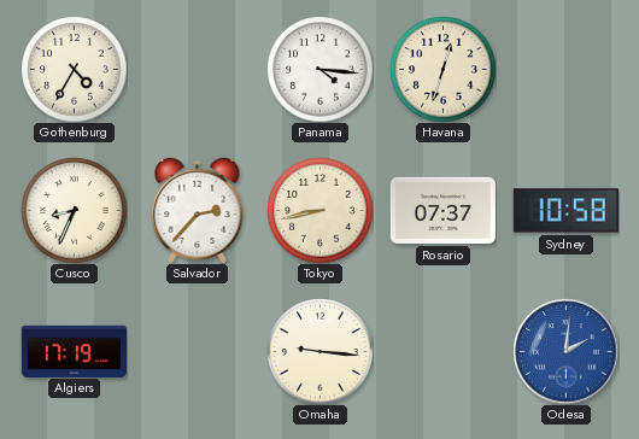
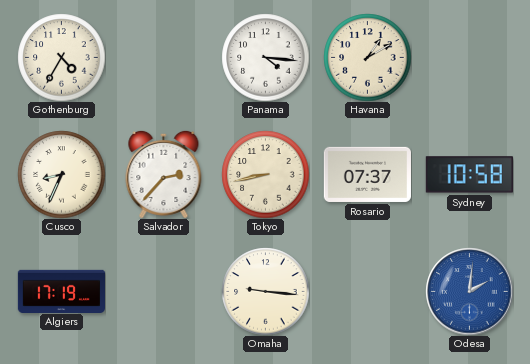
Havana: 12:33 -> 1:10
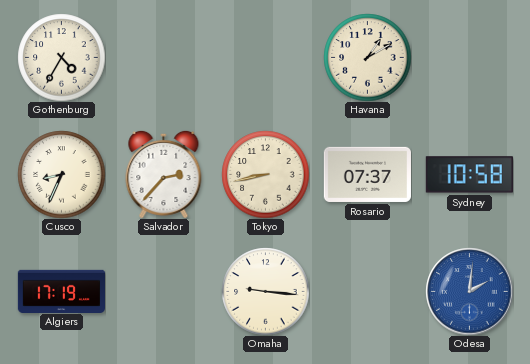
Panama: 4:16 -> none
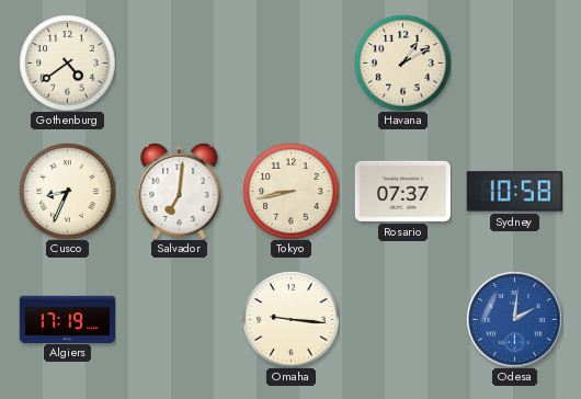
Gothenburg: 4:35 -> 4:39
Salvador: 2:37 -> 7:01
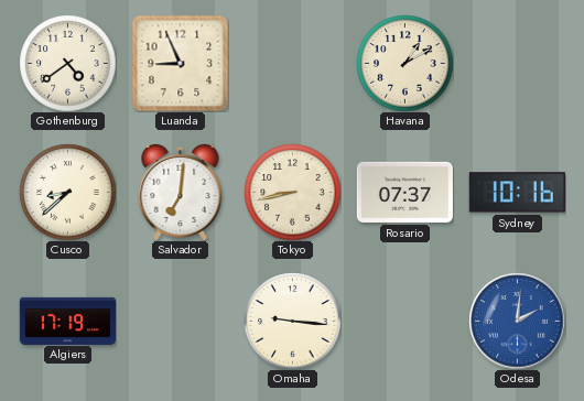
Luanda: none -> 8:56
Cusco: 8:34 -> 8:38
Sydney: 10:58 -> 10:16
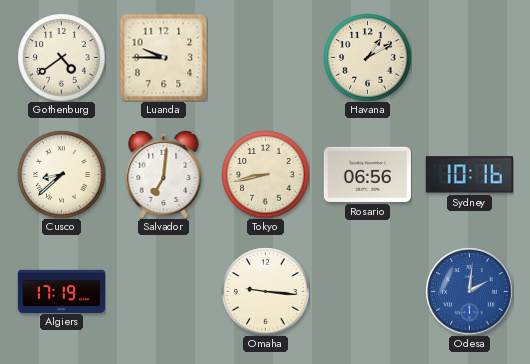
Luanda: 8:56 -> 9:45
Rosario: 07:37 -> 06:56
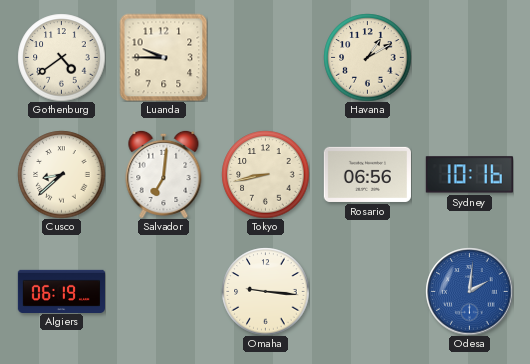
Algiers: 17:19 -> 06:19
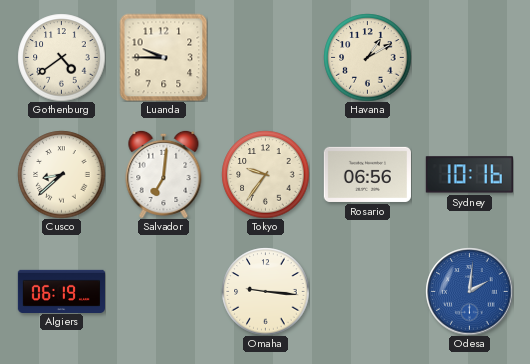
Tokyo: 8:43 -> 9:36
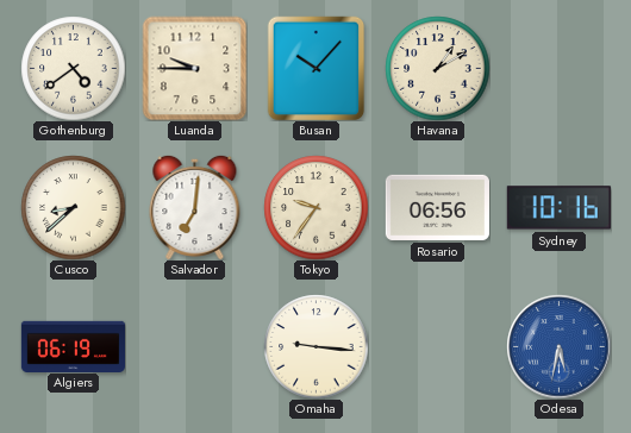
Busan: none -> 10:07
Odesa: 2:01 -> 5:32
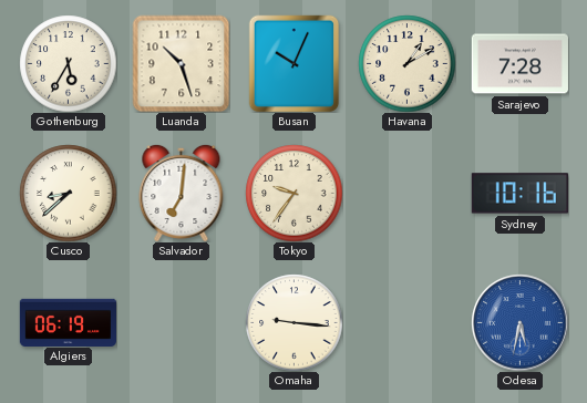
Gothenburg: 4:39 -> 5:35
Luanda: 9:45 -> 10:27
Busan: 10:07 -> 10:04
Sarajevo: none -> 7:28
Rosario: 06:56 -> none
